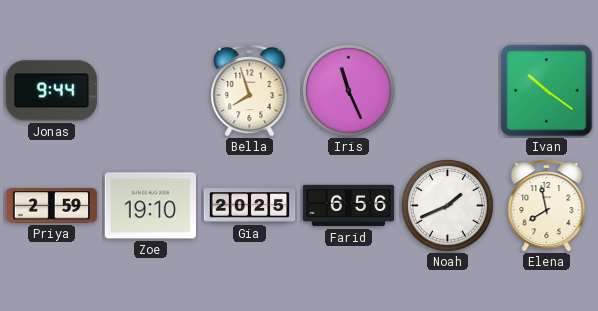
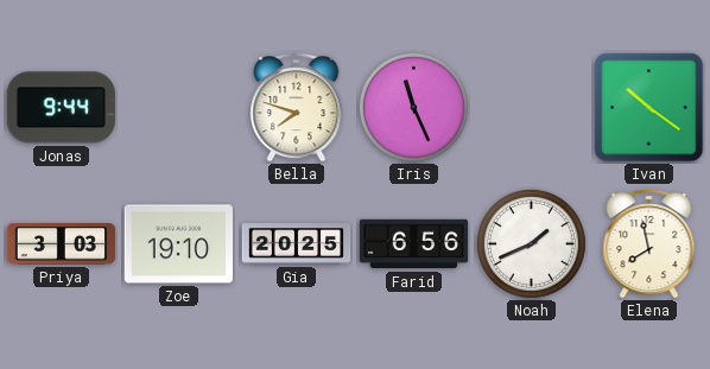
Bella: 7:57 -> 7:48
Priya: 2:59 -> 3:03
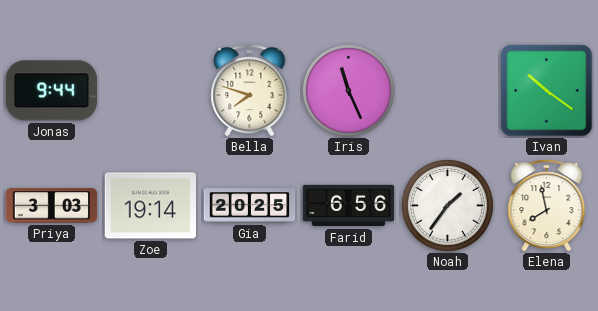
Zoe: 19:10 -> 19:14
Noah: 1:41 -> 1:36
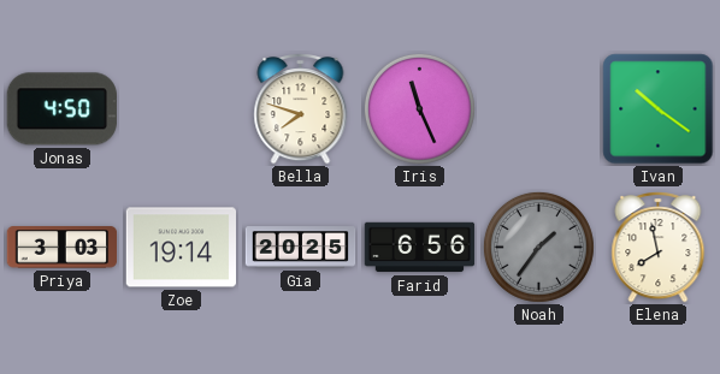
Jonas: 9:44 -> 4:50
Noah dial: white -> grey
